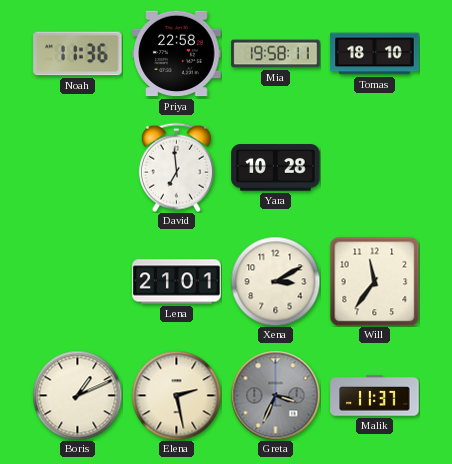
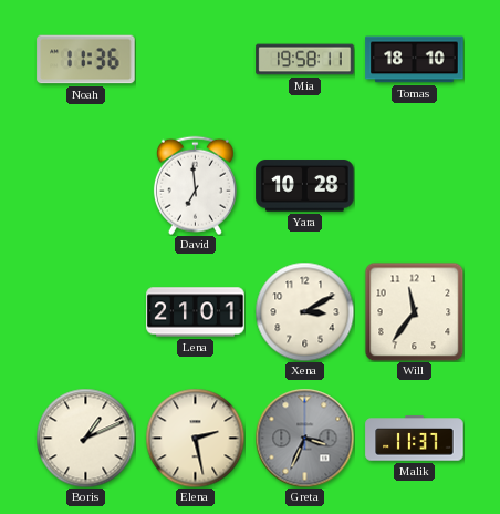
Priya: 22:58 -> none
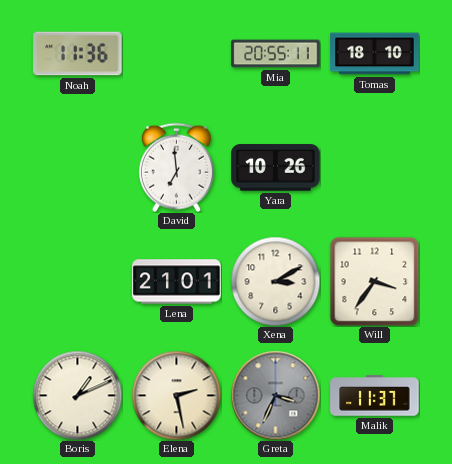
Mia: 19:58 -> 20:55
Yara: 10:28 -> 10:26
Will: 11:36 -> 3:36
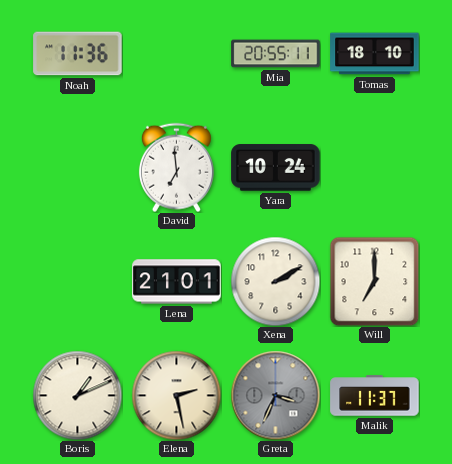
Yara: 10:26 -> 10:24
Xena: 3:10 -> 2:10
Will: 3:36 -> 7:00
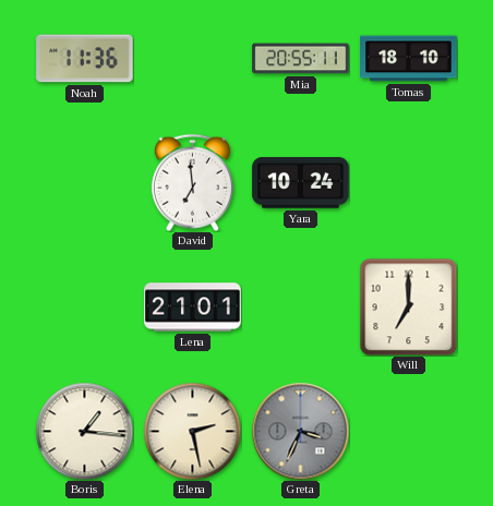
Xena: 2:10 -> none
Boris: 1:11 -> 1:16
Malik: 11:37 -> none
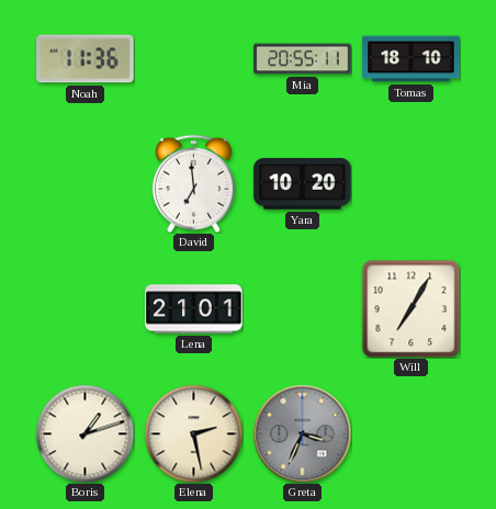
Yara: 10:24 -> 10:20
Will: 7:00 -> 7:05
Boris: 1:16 -> 1:12
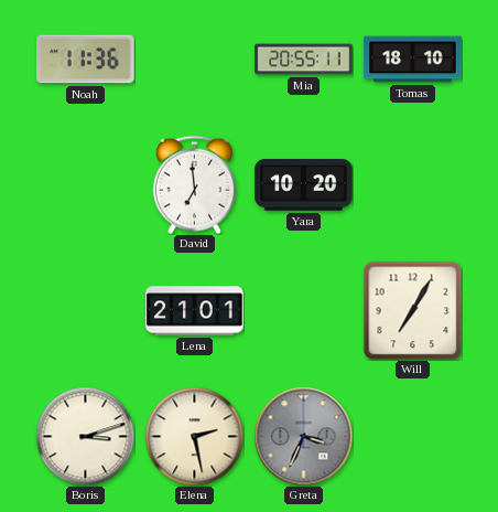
Boris: 1:12 -> 3:12
